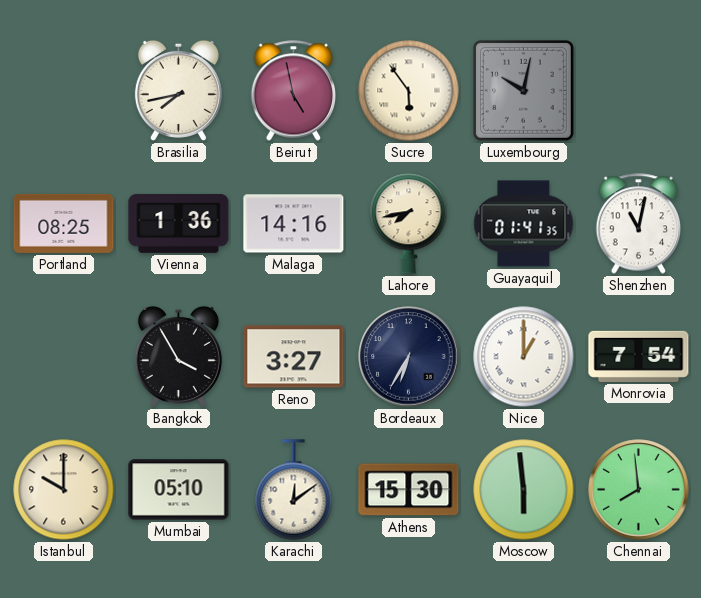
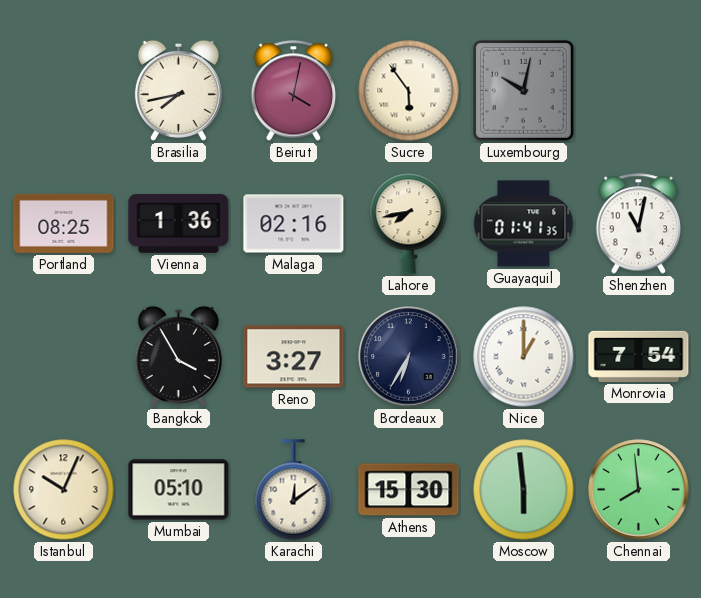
Beirut: 4:58 -> 4:02
Malaga: 14:16 -> 02:16
Istanbul: 10:00 -> 10:04
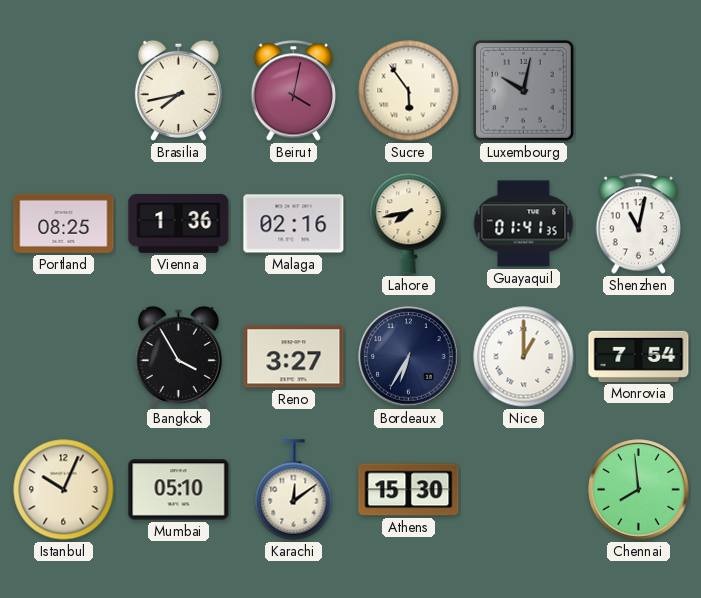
Moscow: 5:59 -> none
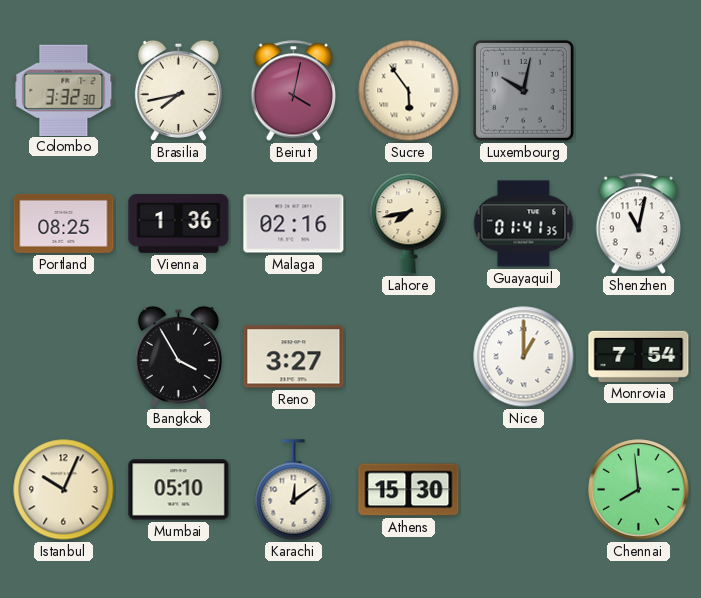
Colombo: none -> 3:32
Bordeaux: 6:35 -> none
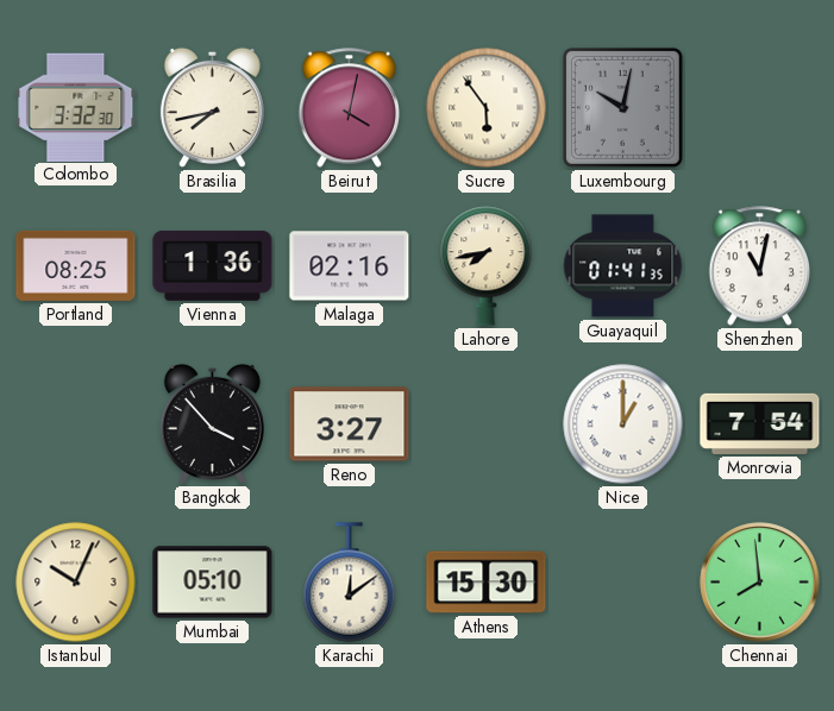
Bangkok: 3:55 -> 3:53
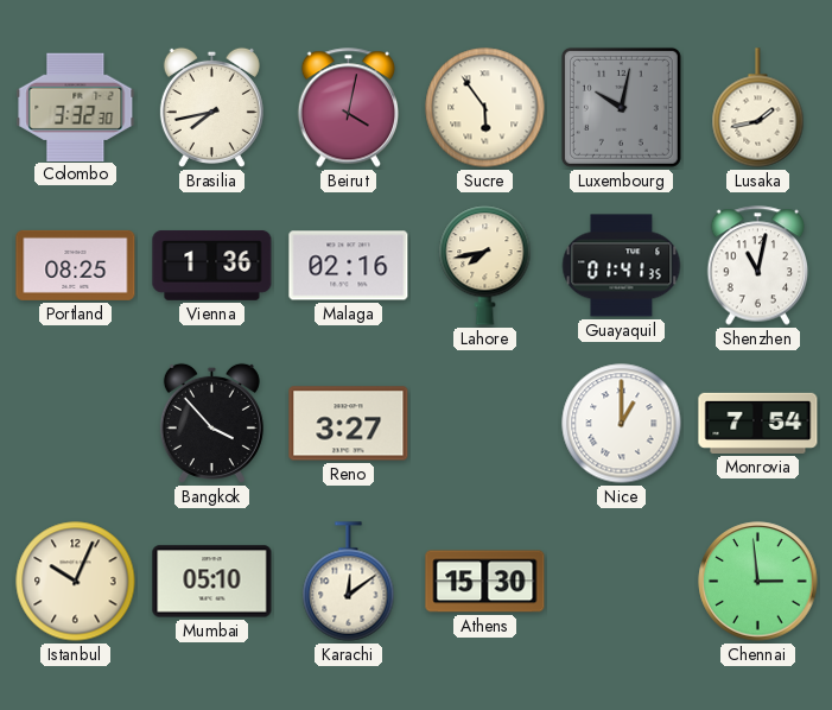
Lusaka: none -> 1:43
Chennai: 7:59 -> 2:59
